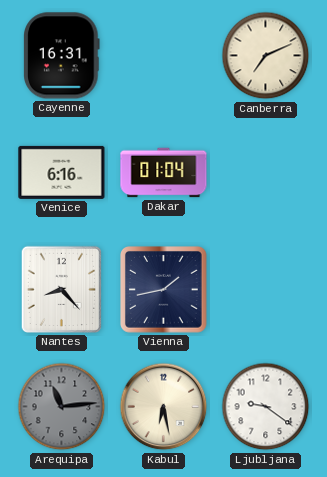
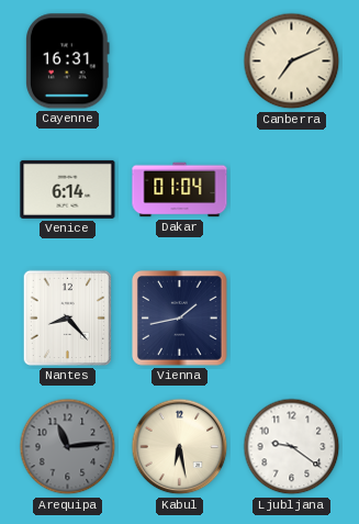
Venice: 6:16 -> 6:14
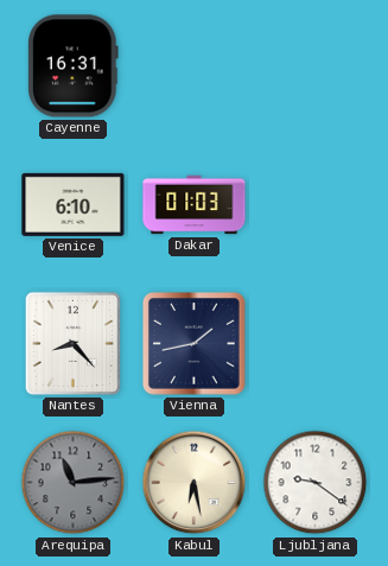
Canberra: 7:11 -> none
Venice: 6:14 -> 6:10
Dakar: 01:04 -> 01:03
